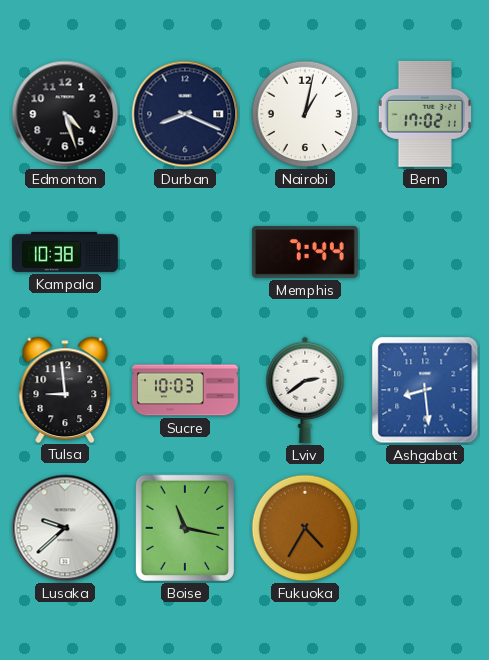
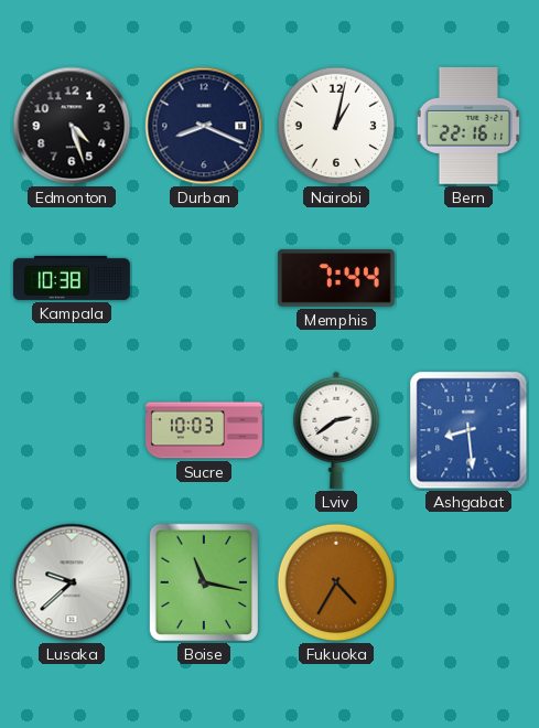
Bern: 17:02 -> 22:16
Tulsa: 8:59 -> none
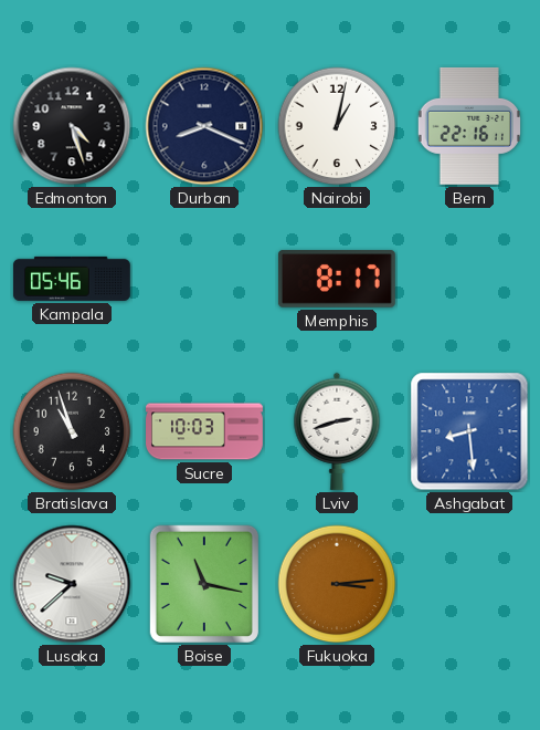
Kampala: 10:38 -> 05:46
Memphis: 7:44 -> 8:17
Bratislava: none -> 10:57
Lviv: 2:39 -> 2:42
Fukuoka: 4:35 -> 3:14
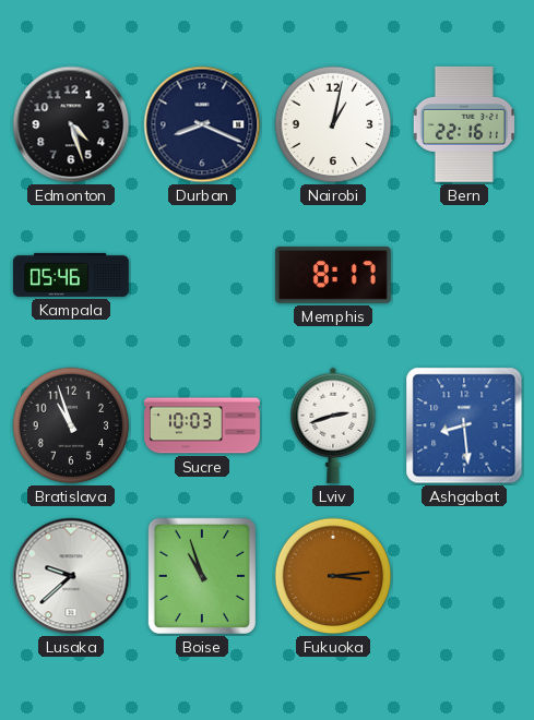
Boise: 11:17 -> 10:57
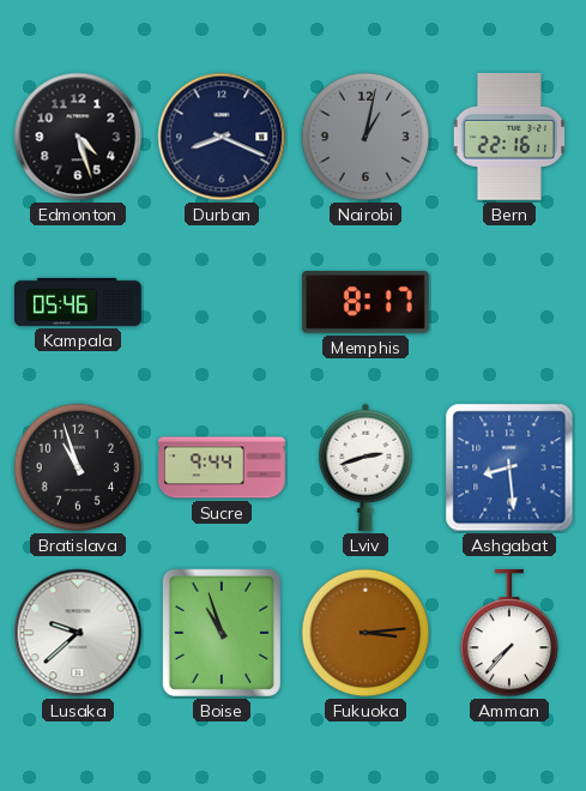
Nairobi dial: white -> grey
Sucre: 10:03 -> 9:44
Amman: none -> 7:37
